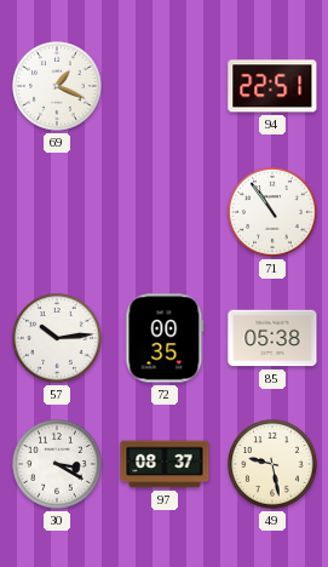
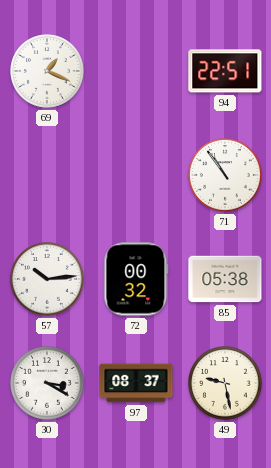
72: 00:35 -> 00:32
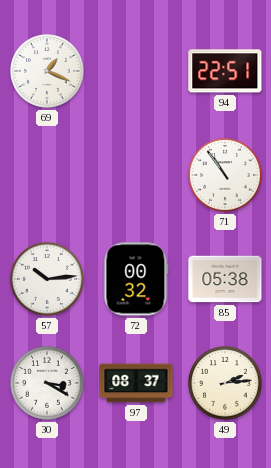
49: 9:28 -> 2:14
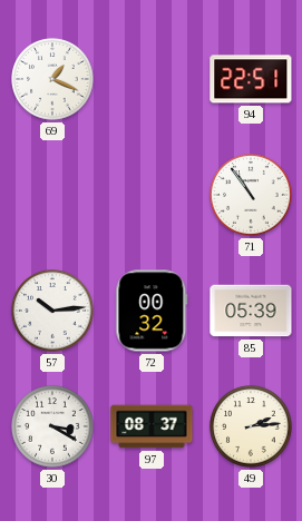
85: 05:38 -> 05:39
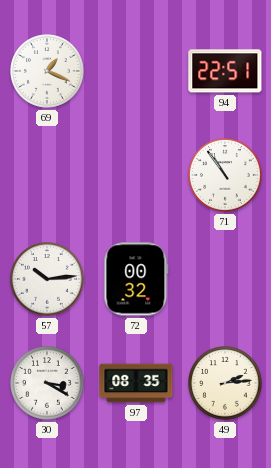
85: 05:39 -> none
97: 08:37 -> 08:35
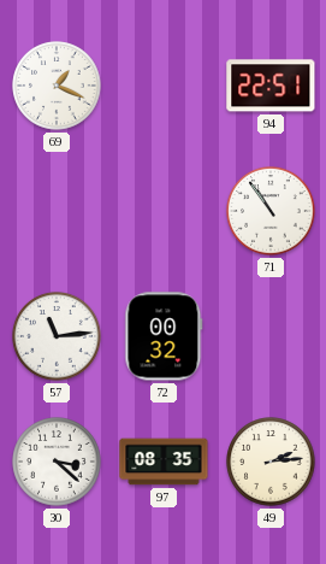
57: 10:14 -> 11:14
30: 3:20 -> 3:22
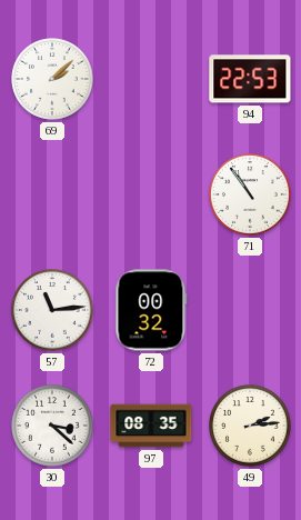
69: 1:19 -> 2:08
94: 22:51 -> 22:53
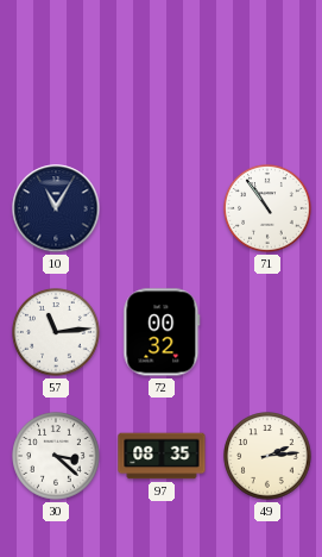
69: 2:08 -> none
94: 22:53 -> none
10: none -> 11:05
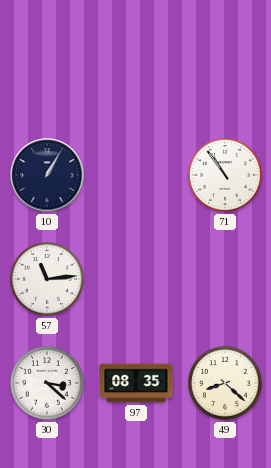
10: 11:05 -> 1:05
72: 00:32 -> none
49: 2:14 -> 8:22
